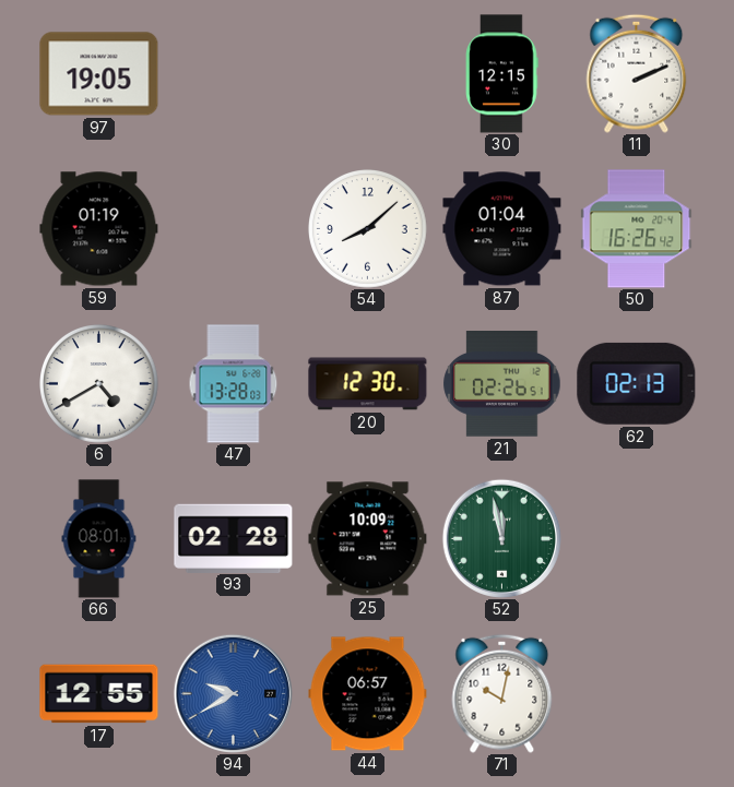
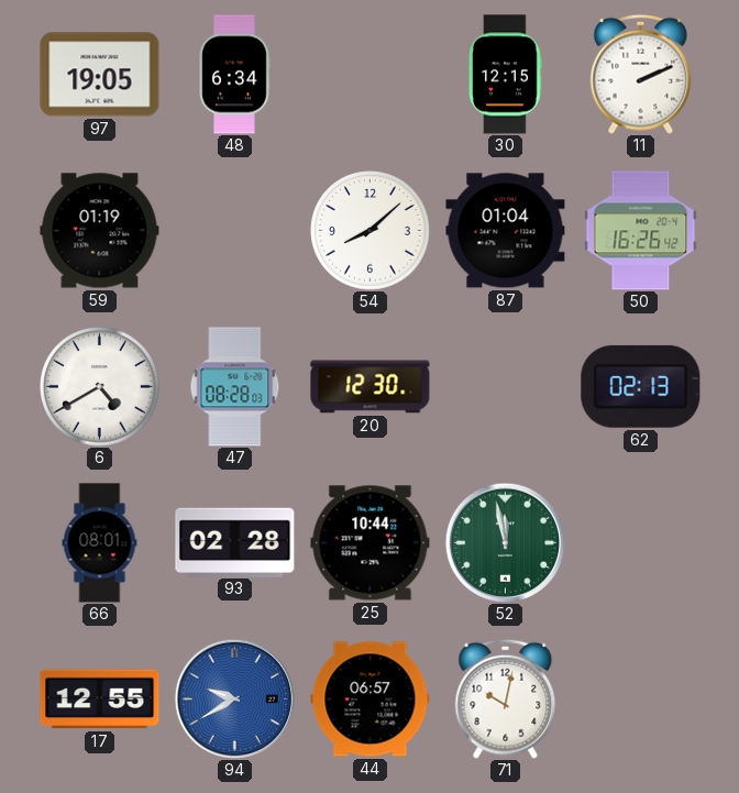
48: none -> 6:34
47: 13:28 -> 08:28
21: 02:26 -> none
25: 10:09 -> 10:44
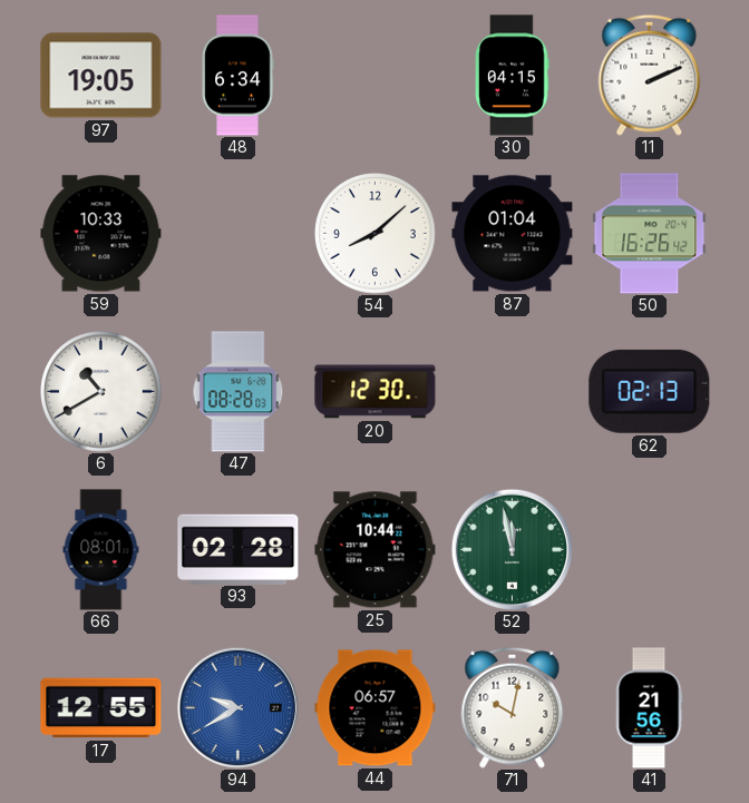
30: 12:15 -> 04:15
59: 01:19 -> 10:33
6: 4:40 -> 10:40
41: none -> 21:56
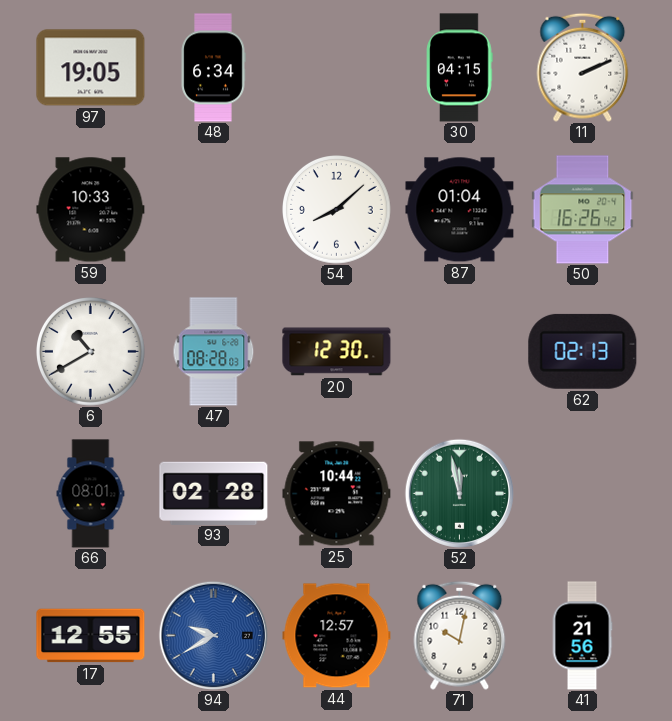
44: 06:57 -> 12:57
